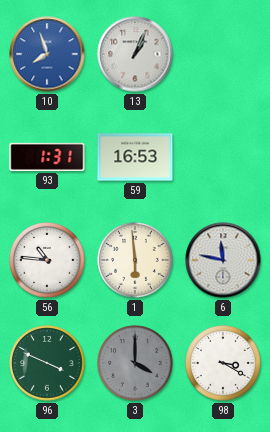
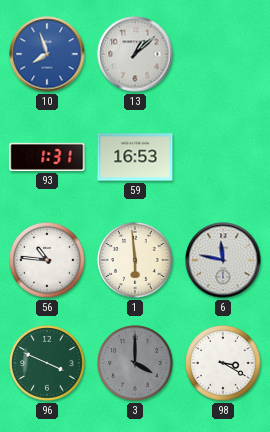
13: 1:04 -> 1:08
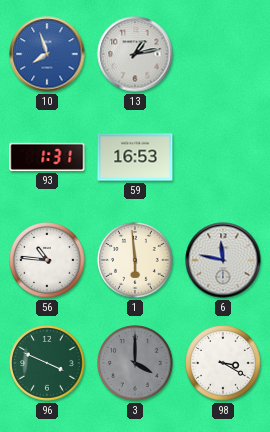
13: 1:08 -> 1:13
